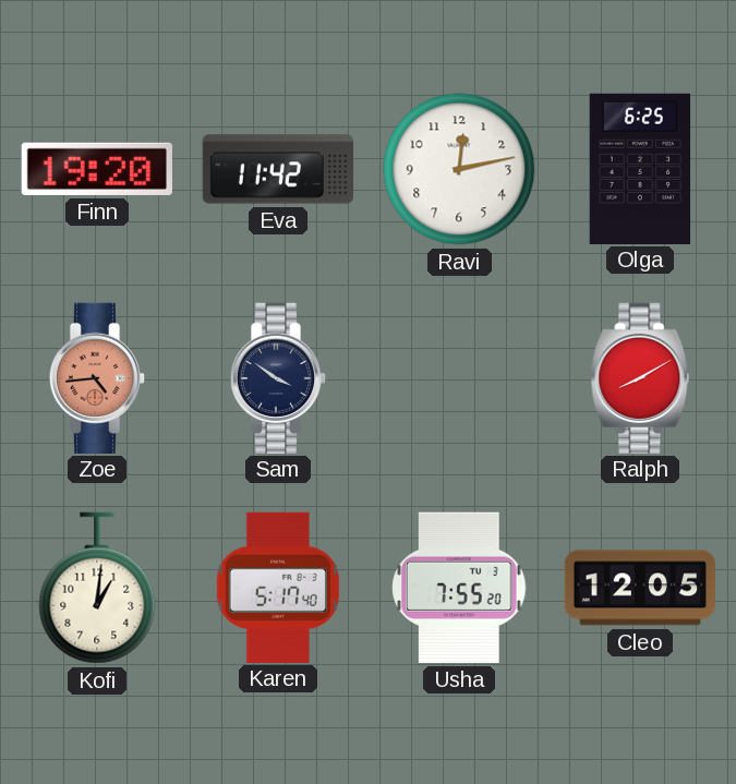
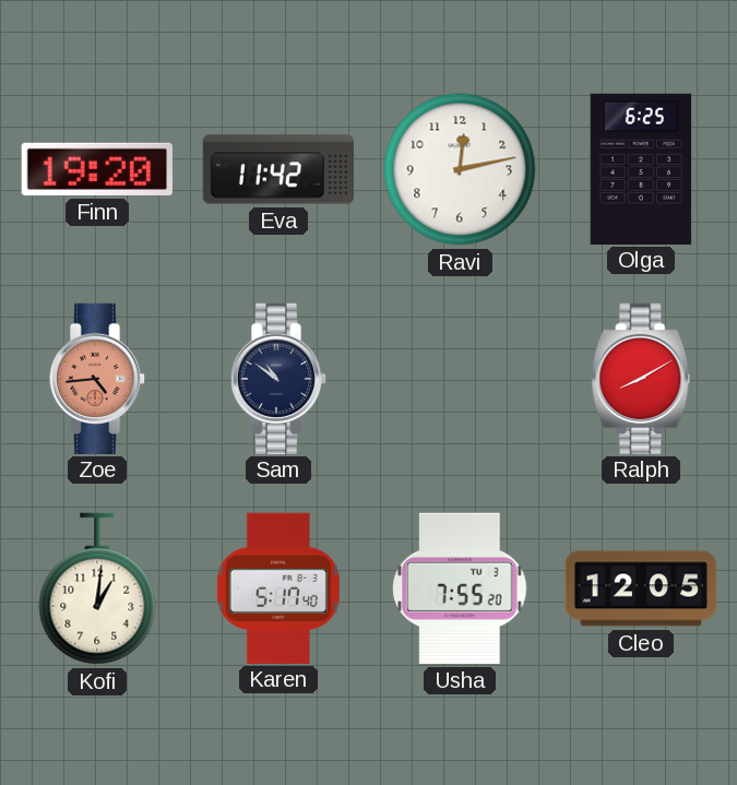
Sam: 3:51 -> 10:51
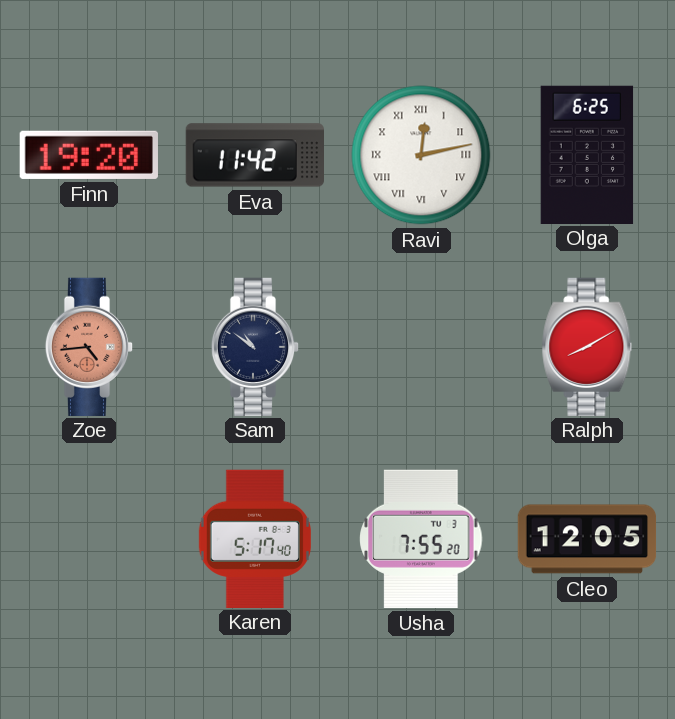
Ravi numerals: Arabic -> Roman
Kofi: 1:01 -> none
